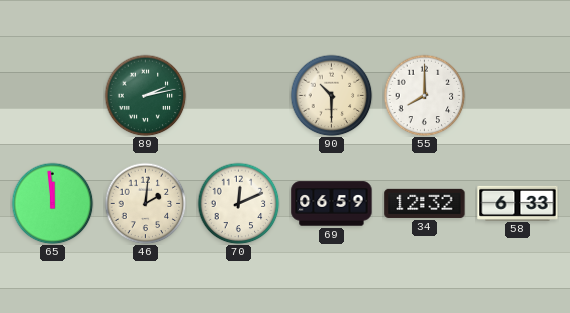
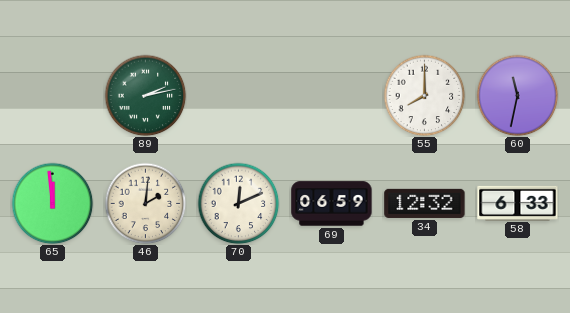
90: 10:30 -> none
60: none -> 11:32
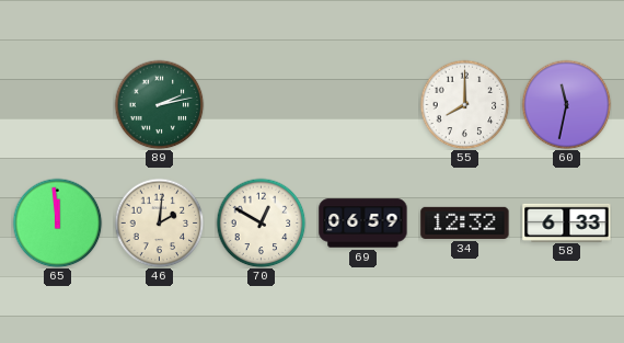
70: 12:11 -> 12:50
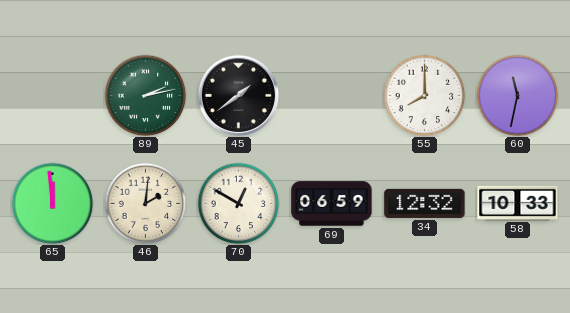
45: none -> 1:39
58: 6:33 -> 10:33
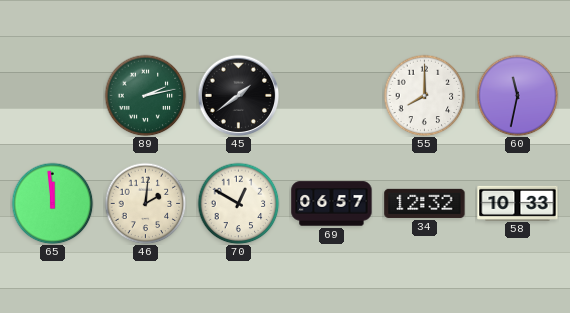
69: 06:59 -> 06:57
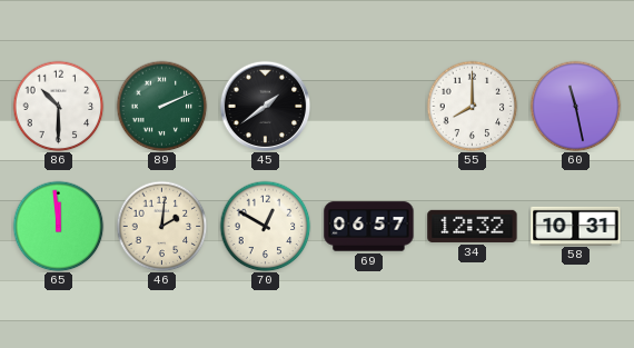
86: none -> 10:30
89: 2:13 -> 2:11
60: 11:32 -> 11:28
58: 10:33 -> 10:31
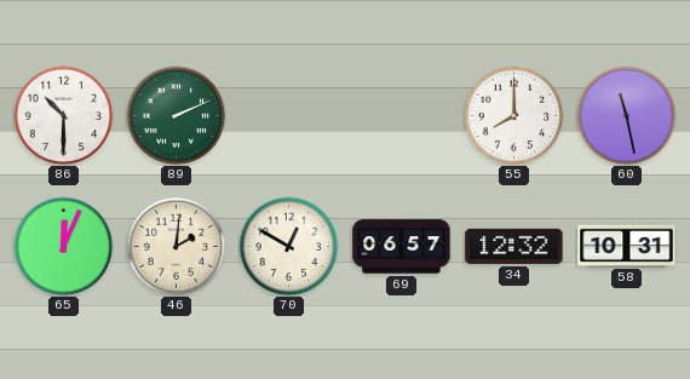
45: 1:39 -> none
65: 11:59 -> 12:04
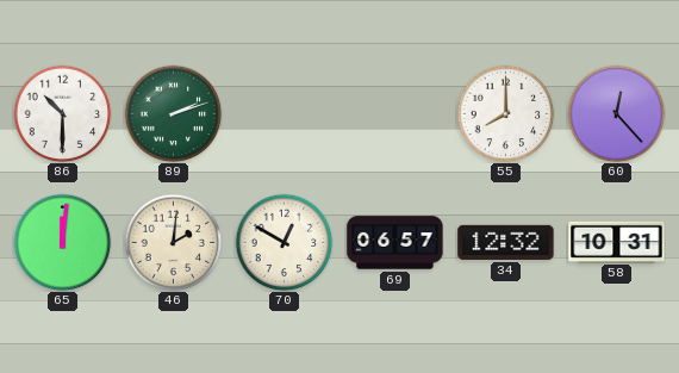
89: 2:11 -> 2:12
60: 11:28 -> 12:23
65: 12:04 -> 12:01
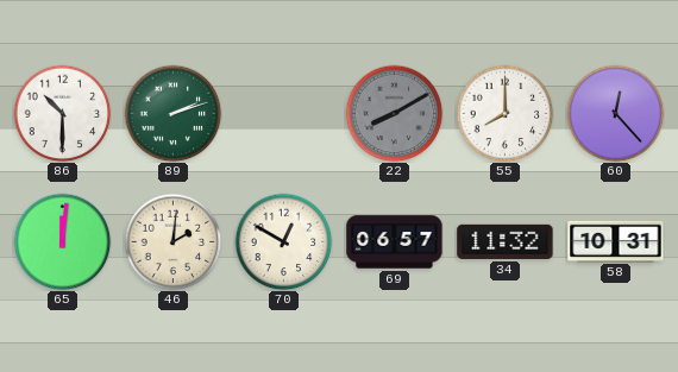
22: none -> 8:10
34: 12:32 -> 11:32
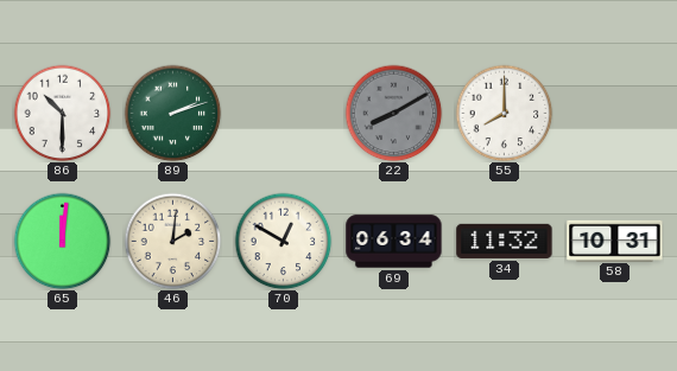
60: 12:23 -> none
69: 06:57 -> 06:34
